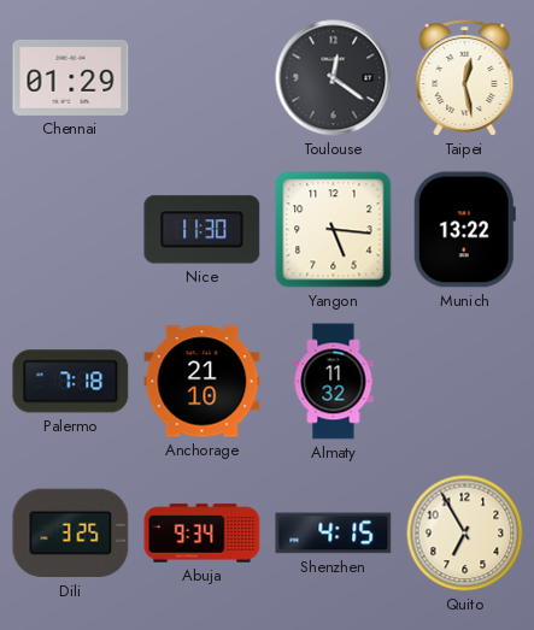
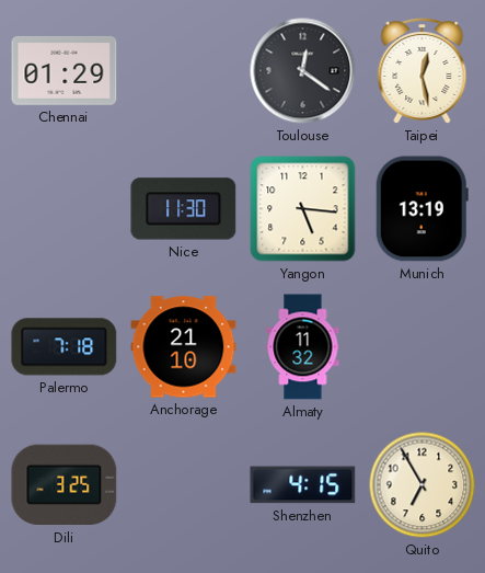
Munich: 13:22 -> 13:19
Abuja: 9:34 -> none
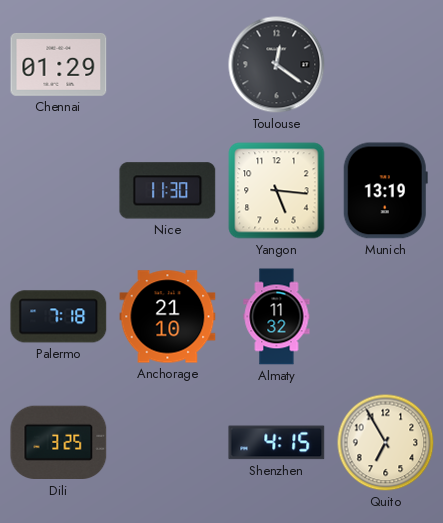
Taipei: 12:28 -> none
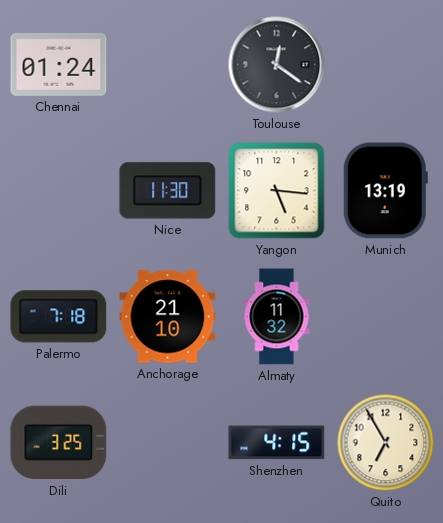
Chennai: 01:29 -> 01:24
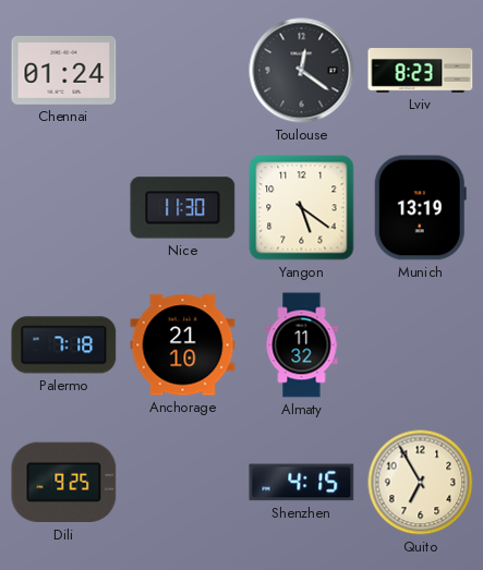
Lviv: none -> 8:23
Yangon: 5:16 -> 5:21
Dili: 3:25 -> 9:25
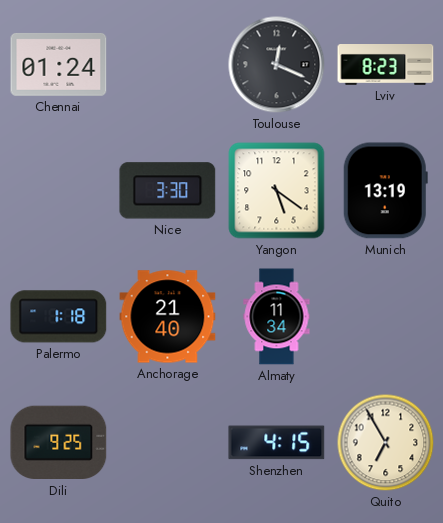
Toulouse: 12:21 -> 12:19
Nice: 11:30 -> 3:30
Palermo: 7:18 -> 1:18
Anchorage: 21:10 -> 21:40
Almaty: 11:32 -> 11:34
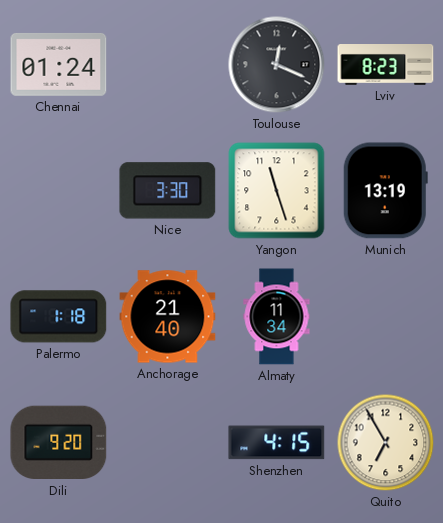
Yangon: 5:21 -> 11:27
Dili: 9:25 -> 9:20
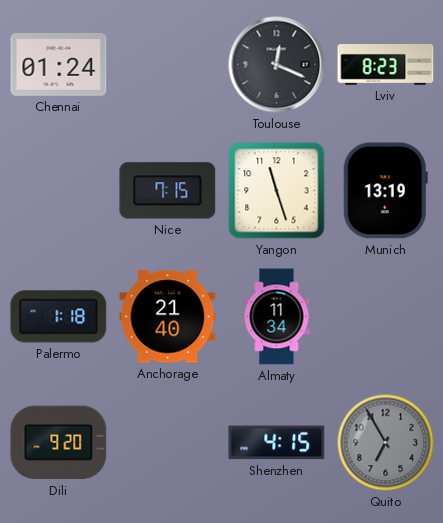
Nice: 3:30 -> 7:15
Quito dial: cream -> grey
